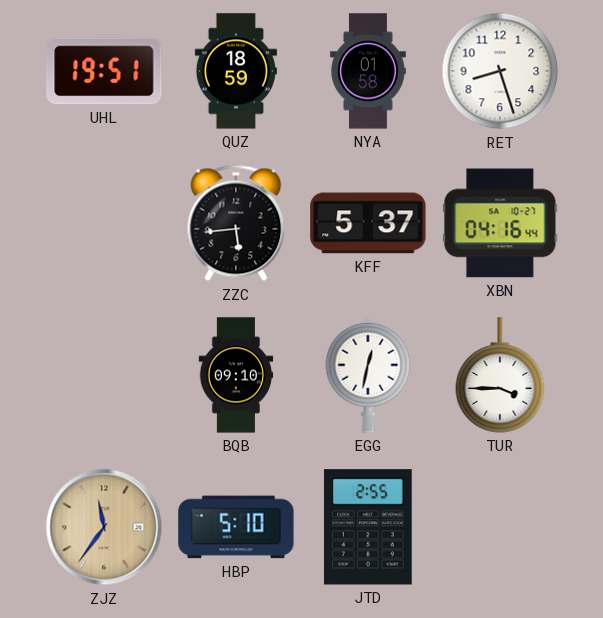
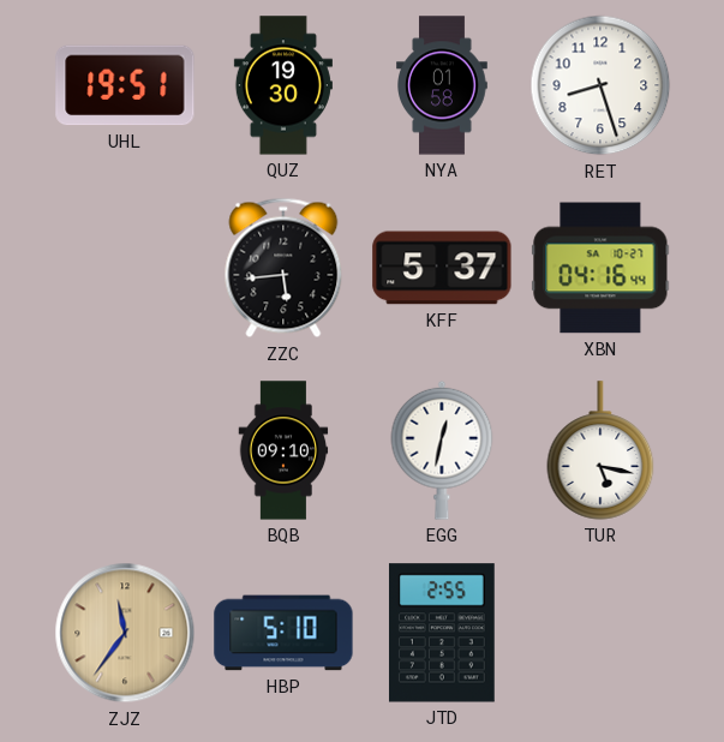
QUZ: 18:59 -> 19:30
TUR: 3:45 -> 5:17
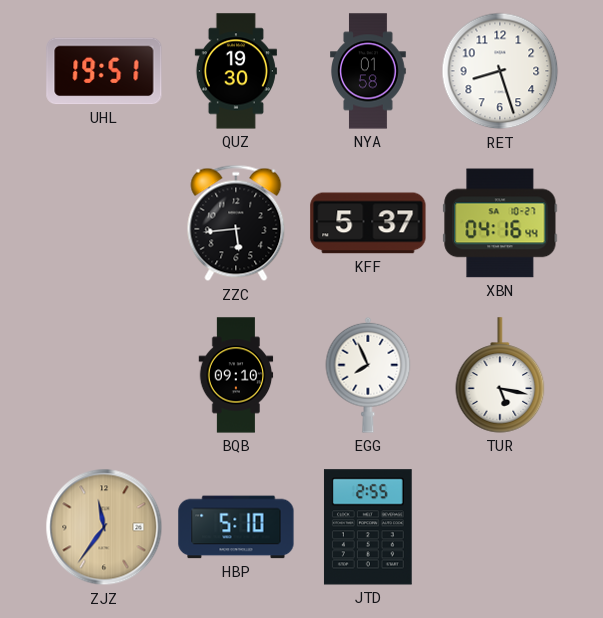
EGG: 12:32 -> 7:56
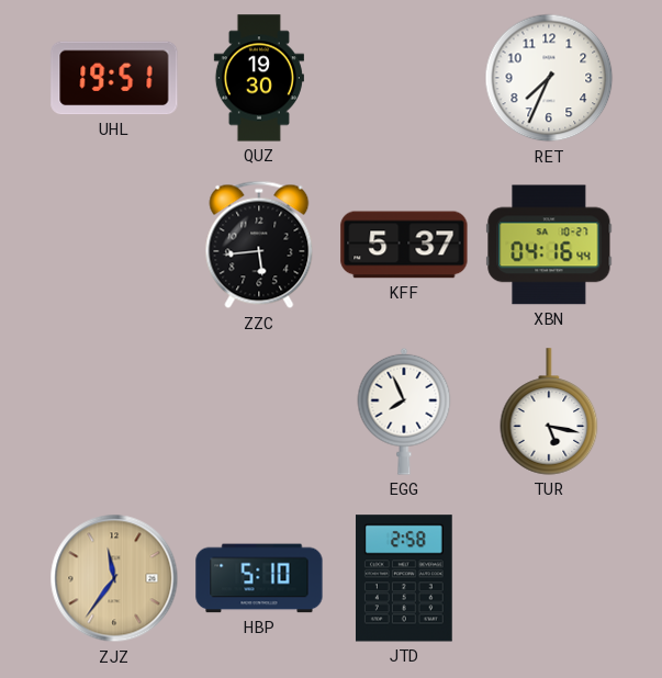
NYA: 01:58 -> none
RET: 8:27 -> 7:34
BQB: 09:10 -> none
JTD: 2:55 -> 2:58
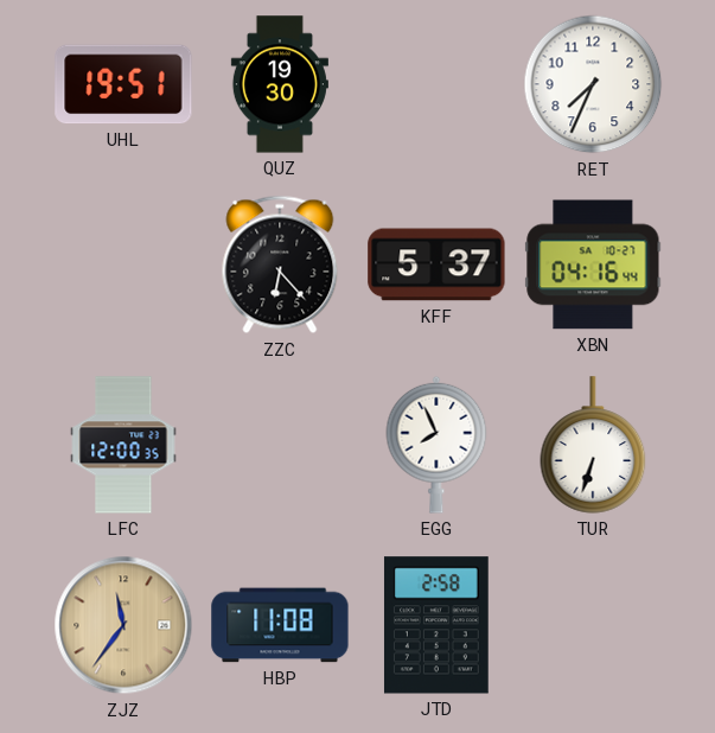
ZZC: 5:44 -> 6:23
LFC: none -> 12:00
TUR: 5:17 -> 6:33
HBP: 5:10 -> 11:08
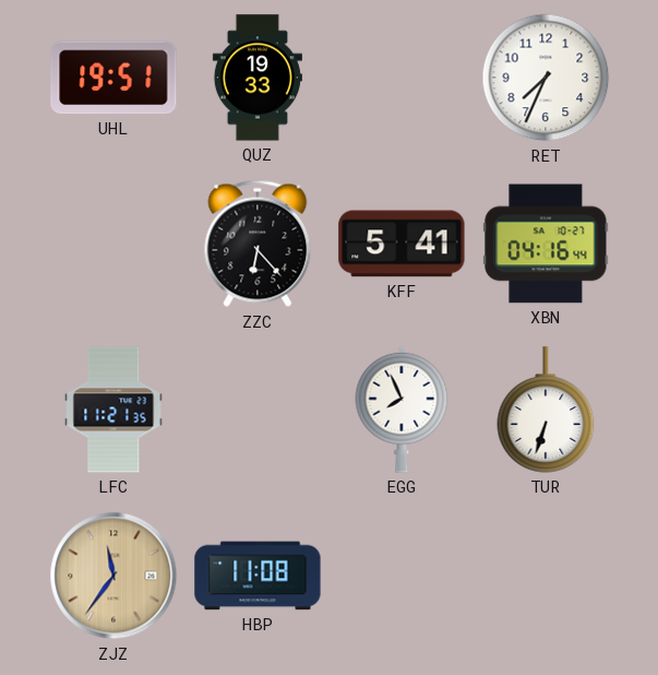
QUZ: 19:30 -> 19:33
KFF: 5:37 -> 5:41
LFC: 12:00 -> 11:21
JTD: 2:58 -> none
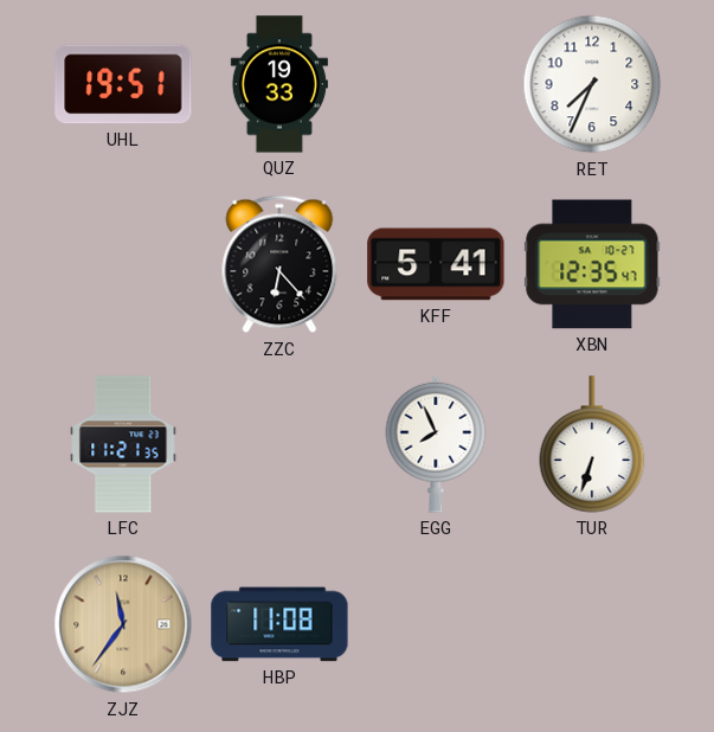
XBN: 04:16 -> 12:35
